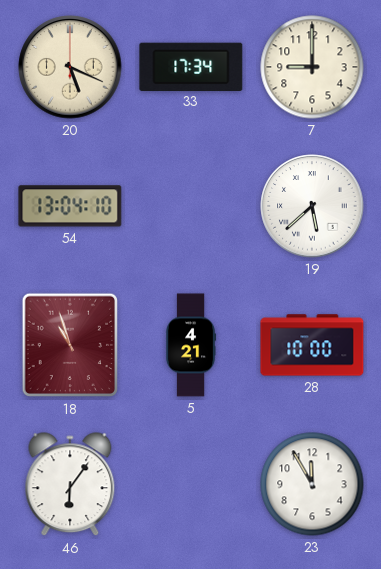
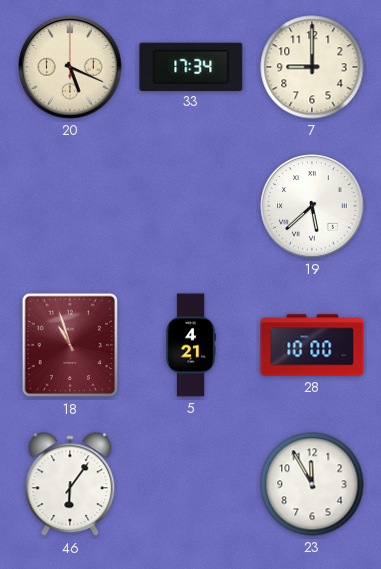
54: 13:04 -> none
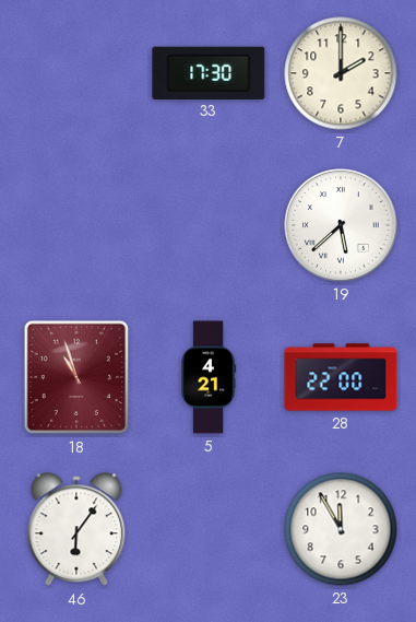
20: 5:19 -> none
33: 17:34 -> 17:30
7: 9:00 -> 2:00
28: 10:00 -> 22:00
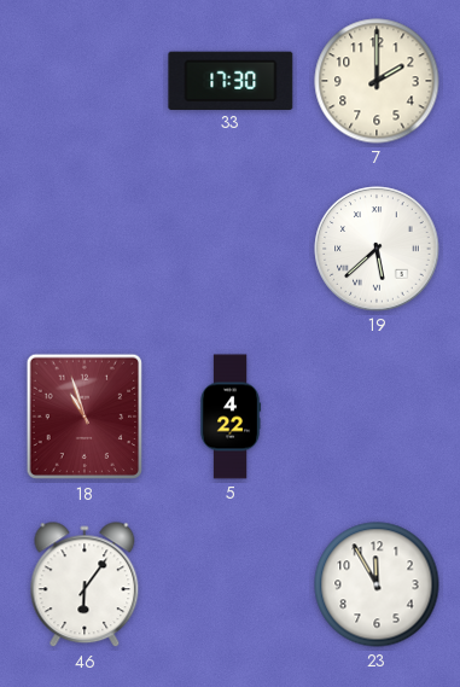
5: 4:21 -> 4:22
28: 22:00 -> none
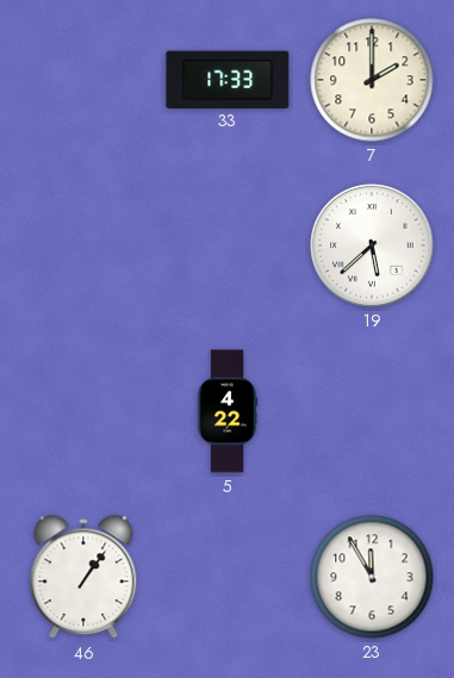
33: 17:30 -> 17:33
18: 10:57 -> none
46: 6:06 -> 1:06
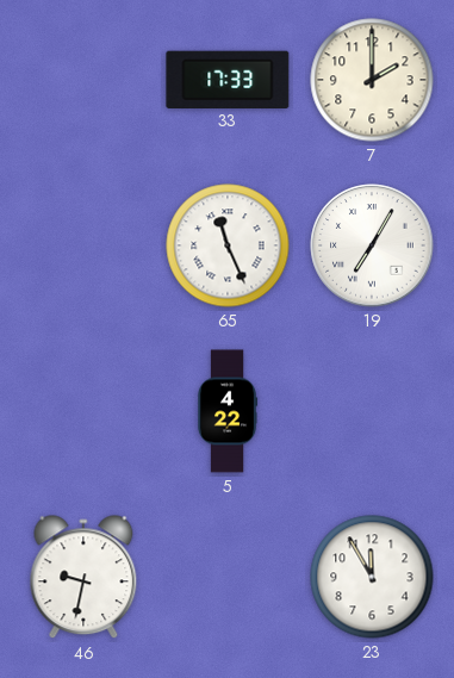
65: none -> 11:26
19: 5:38 -> 7:05
46: 1:06 -> 9:32
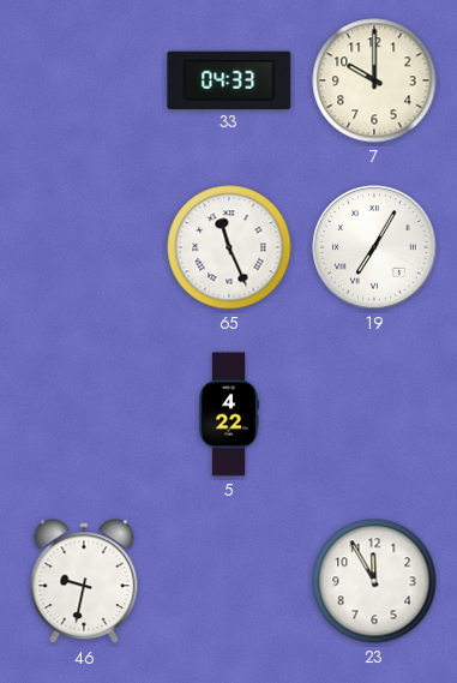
33: 17:33 -> 04:33
7: 2:00 -> 10:00
